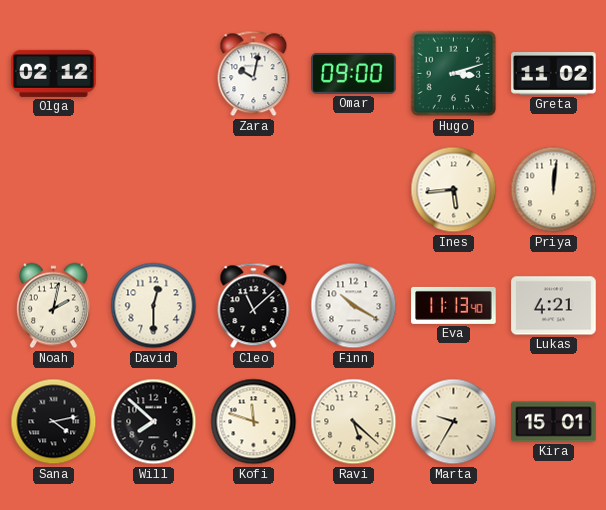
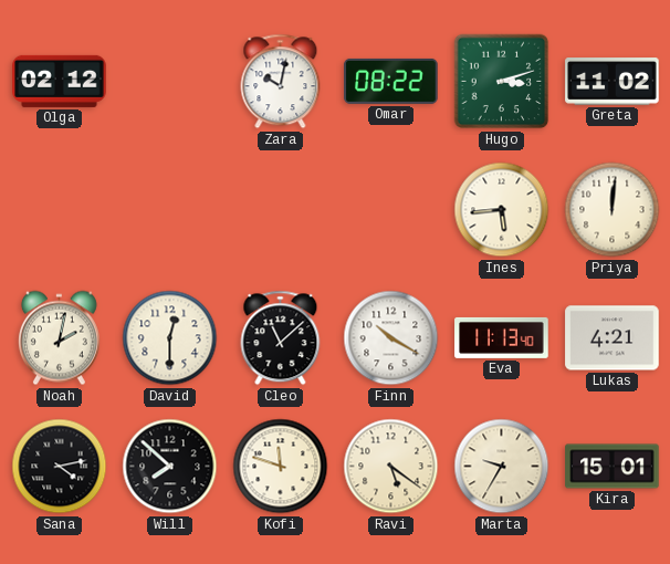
Omar: 09:00 -> 08:22
Ravi: 5:22 -> 5:21
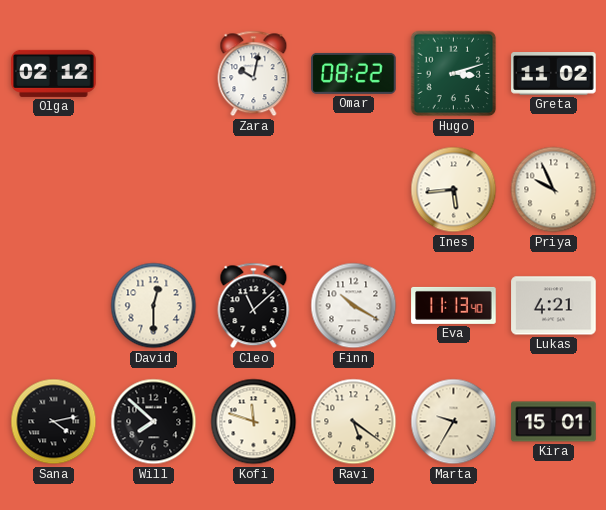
Priya: 12:01 -> 9:56
Noah: 2:02 -> none
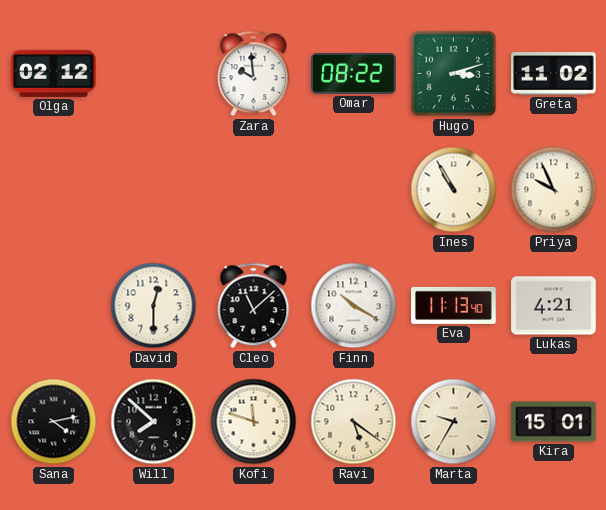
Zara: 10:02 -> 9:59
Ines: 5:44 -> 10:55
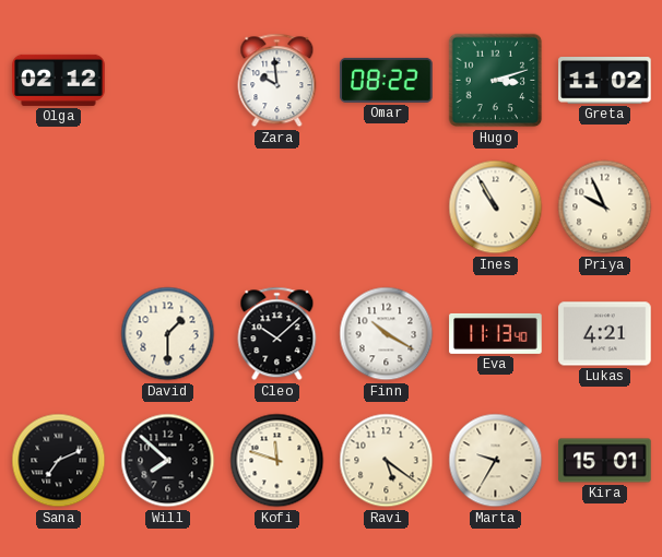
David: 12:30 -> 1:30
Cleo: 11:08 -> 10:08
Sana: 4:13 -> 7:11
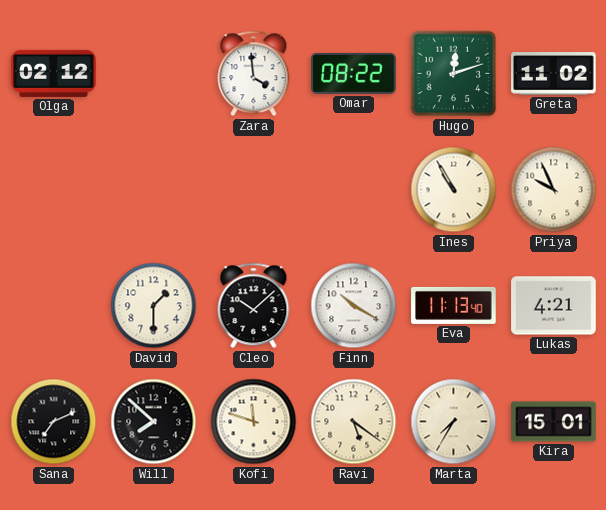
Zara: 9:59 -> 3:59
Hugo: 3:12 -> 12:12
Marta: 9:35 -> 7:35
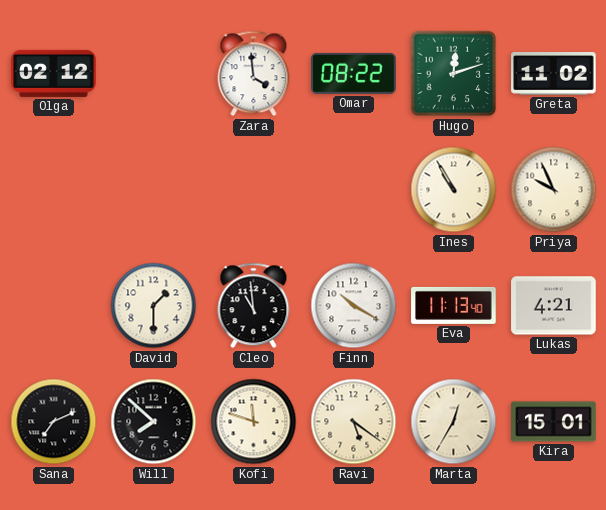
Cleo: 10:08 -> 10:59
Marta: 7:35 -> 12:35
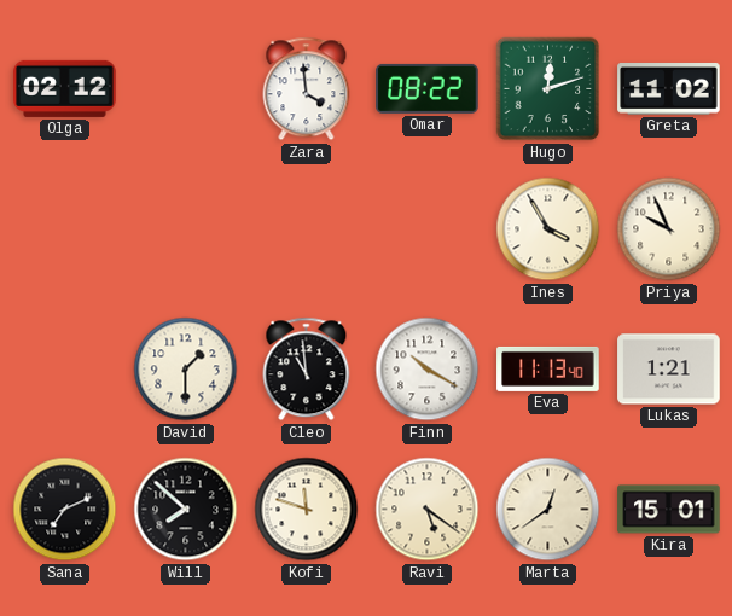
Ines: 10:55 -> 3:55
Lukas: 4:21 -> 1:21
Marta: 12:35 -> 12:39
